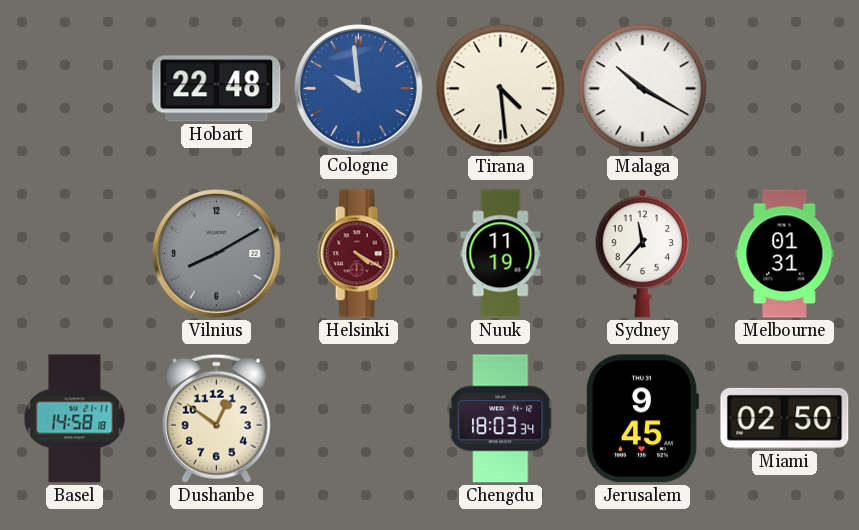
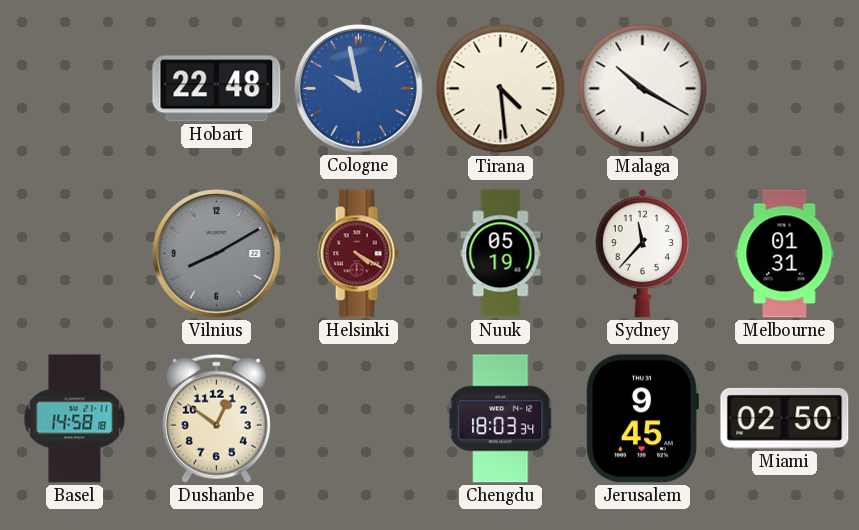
Cologne: 9:59 -> 9:58
Nuuk: 11:19 -> 05:19
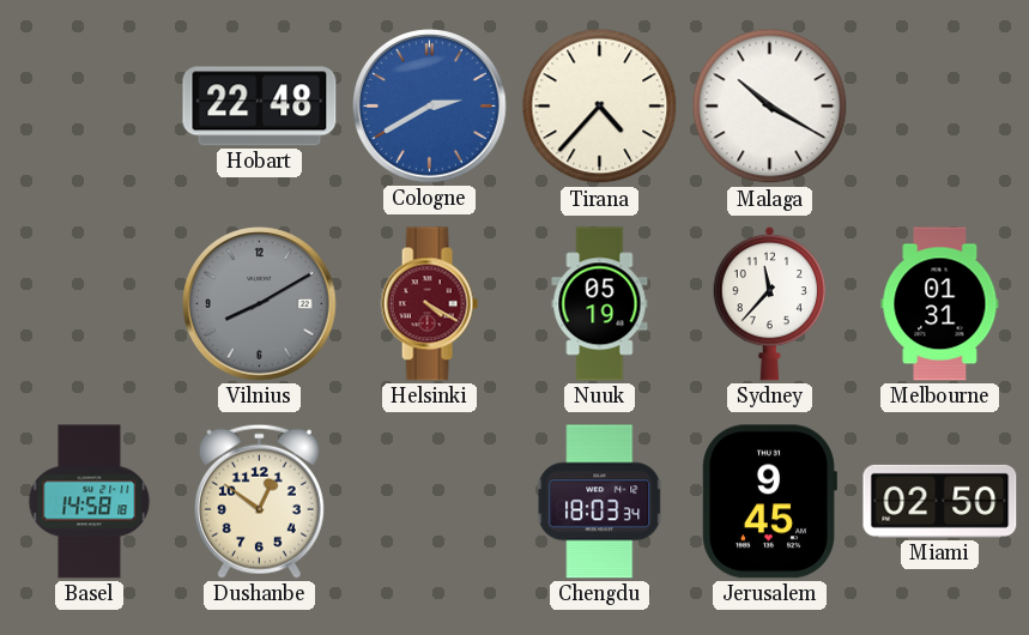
Cologne: 9:58 -> 2:40
Tirana: 4:29 -> 4:37
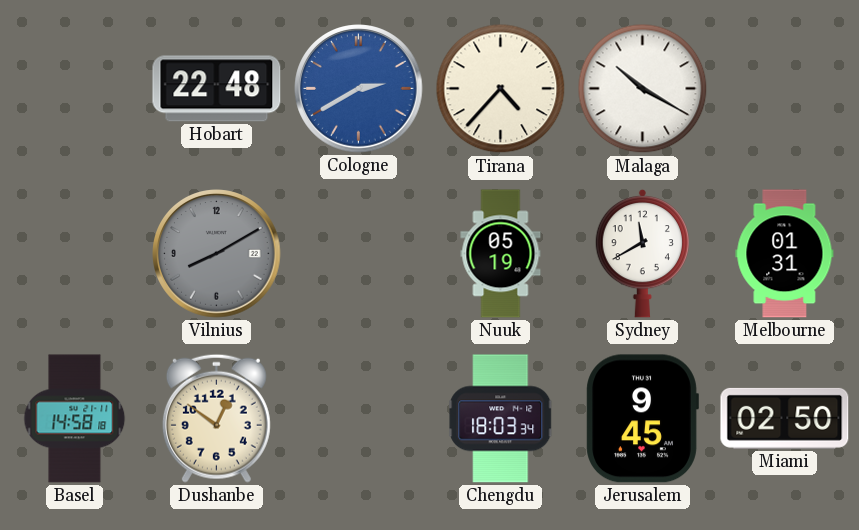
Helsinki: 4:20 -> none
Sydney: 11:37 -> 11:40
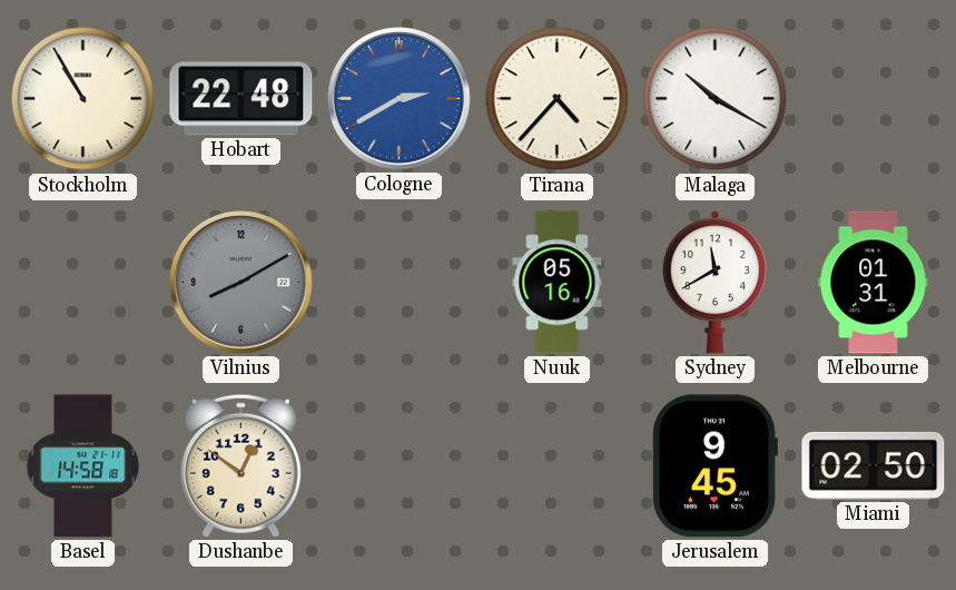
Stockholm: none -> 10:55
Nuuk: 05:19 -> 05:16
Chengdu: 18:03 -> none
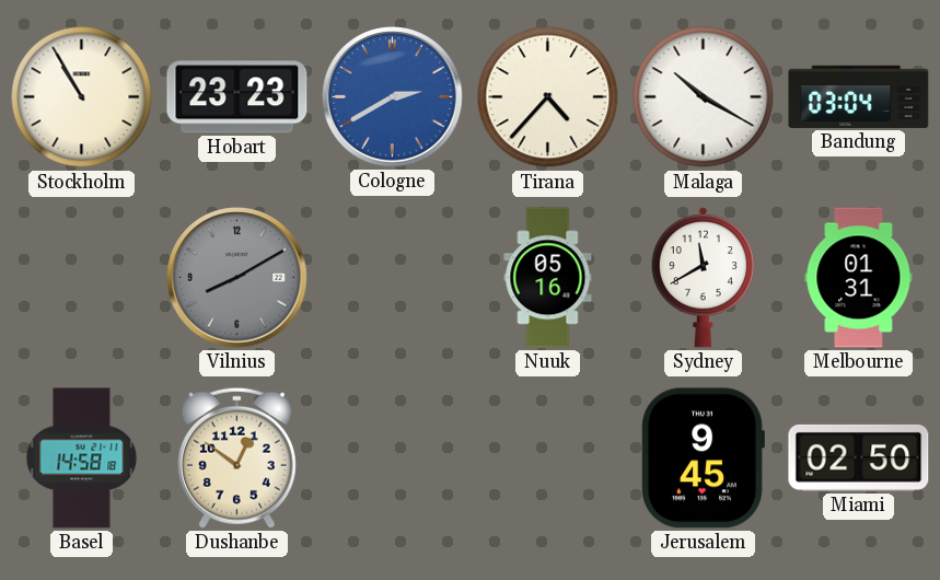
Hobart: 22:48 -> 23:23
Bandung: none -> 03:04
